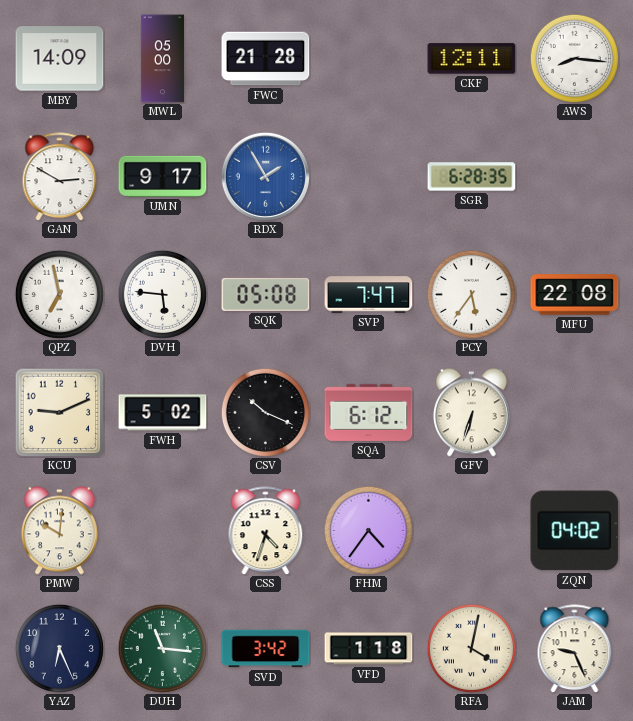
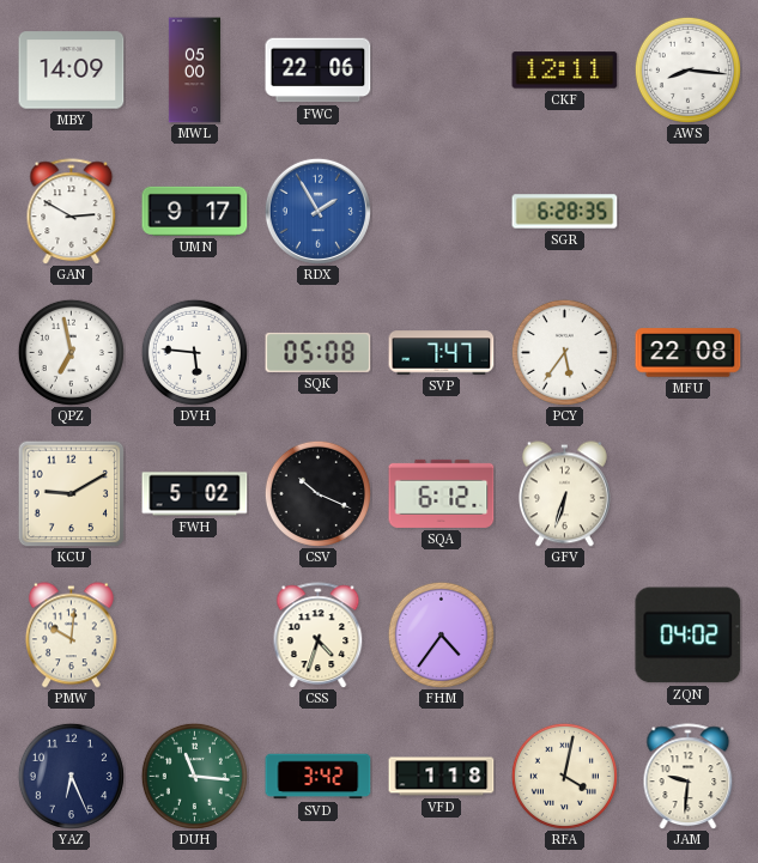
FWC: 21:28 -> 22:06
KCU: 9:11 -> 9:10
JAM: 9:26 -> 9:31
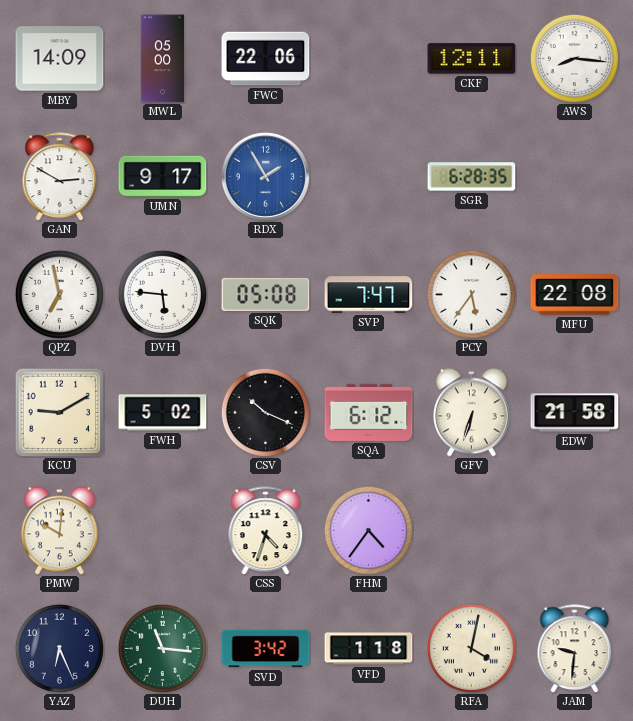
EDW: none -> 21:58
ZQN: 04:02 -> none
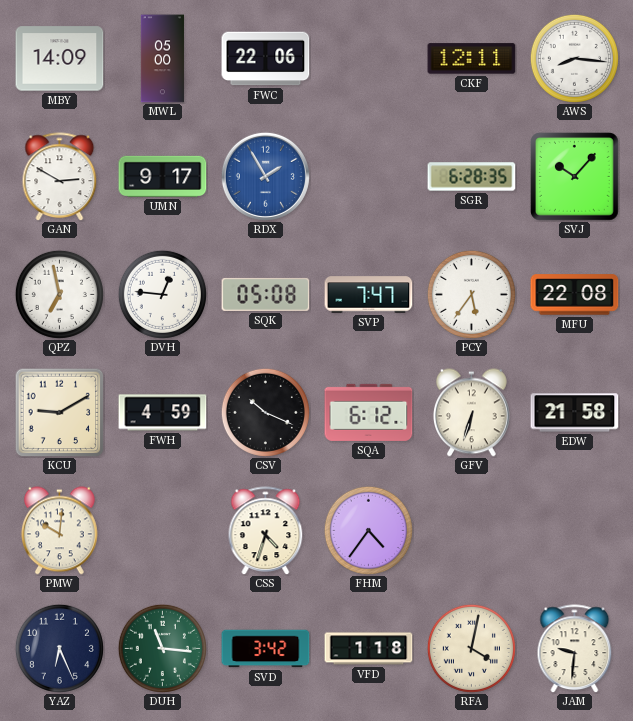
SVJ: none -> 10:07
DVH: 5:46 -> 12:46
FWH: 5:02 -> 4:59
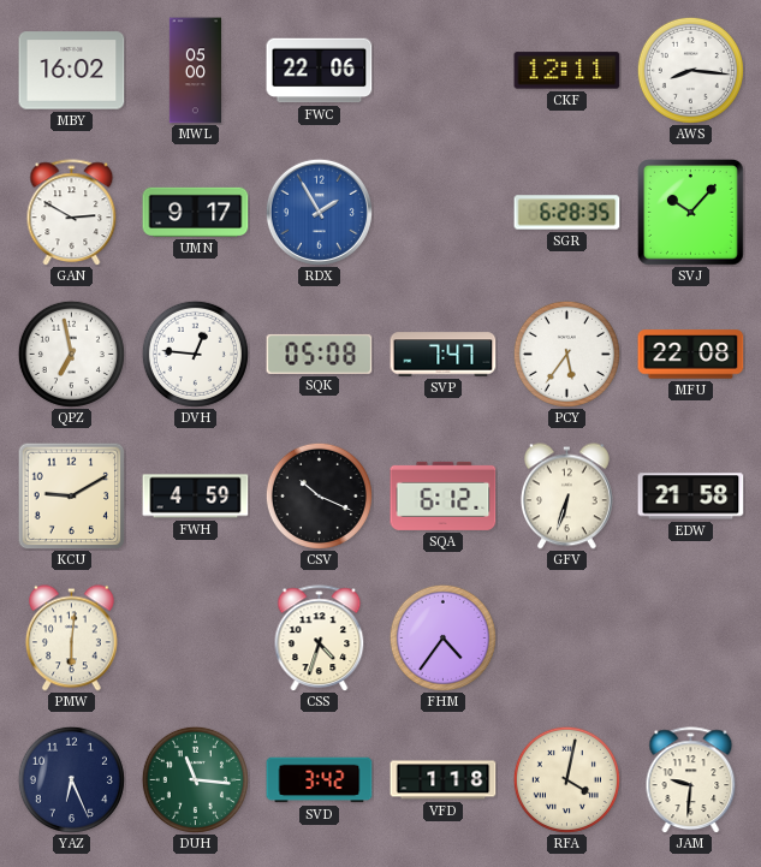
MBY: 14:09 -> 16:02
PMW: 10:01 -> 6:01
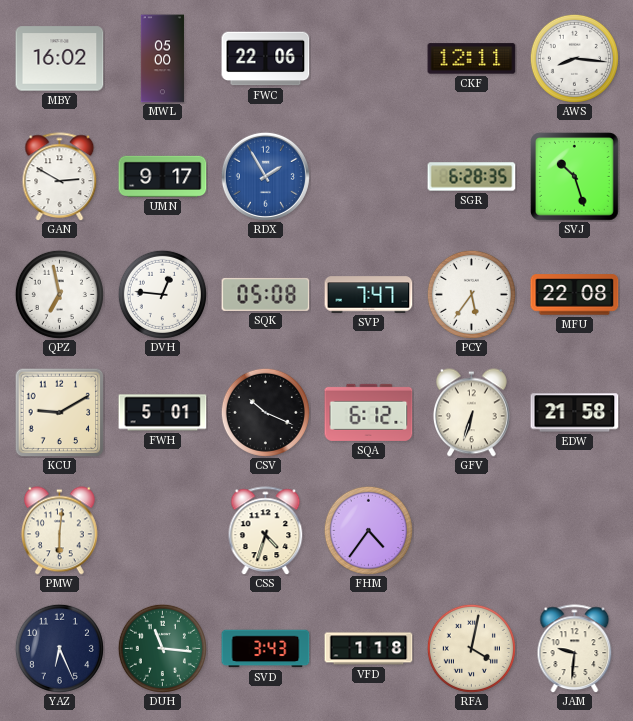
SVJ: 10:07 -> 10:27
FWH: 4:59 -> 5:01
SVD: 3:42 -> 3:43
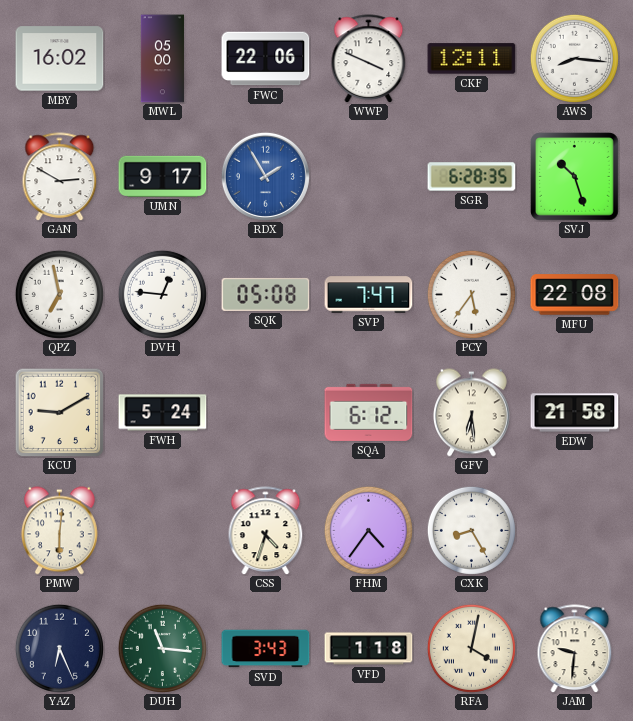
WWP: none -> 3:49
FWH: 5:01 -> 5:24
CSV: 10:19 -> none
GFV: 6:33 -> 6:29
CXK: none -> 8:25
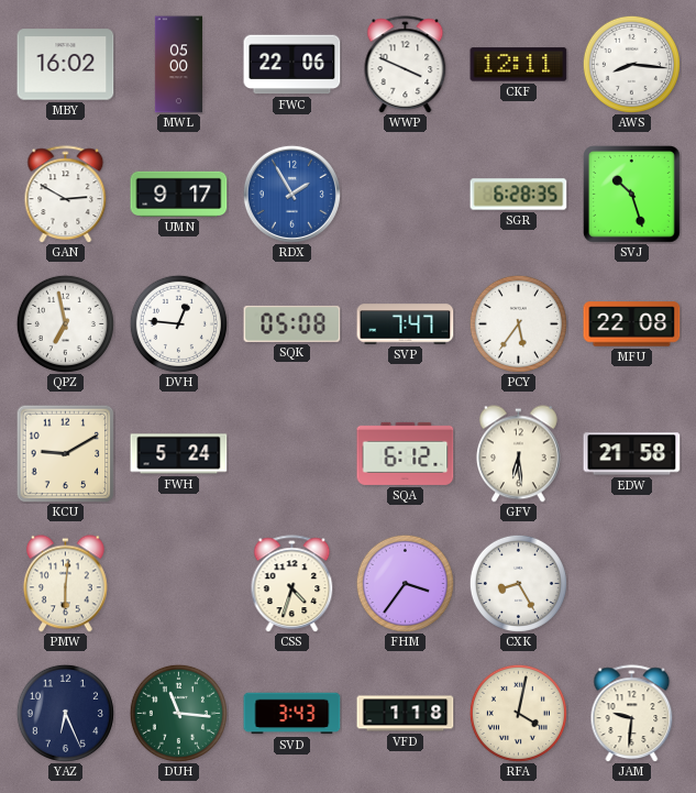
FHM: 4:36 -> 3:36
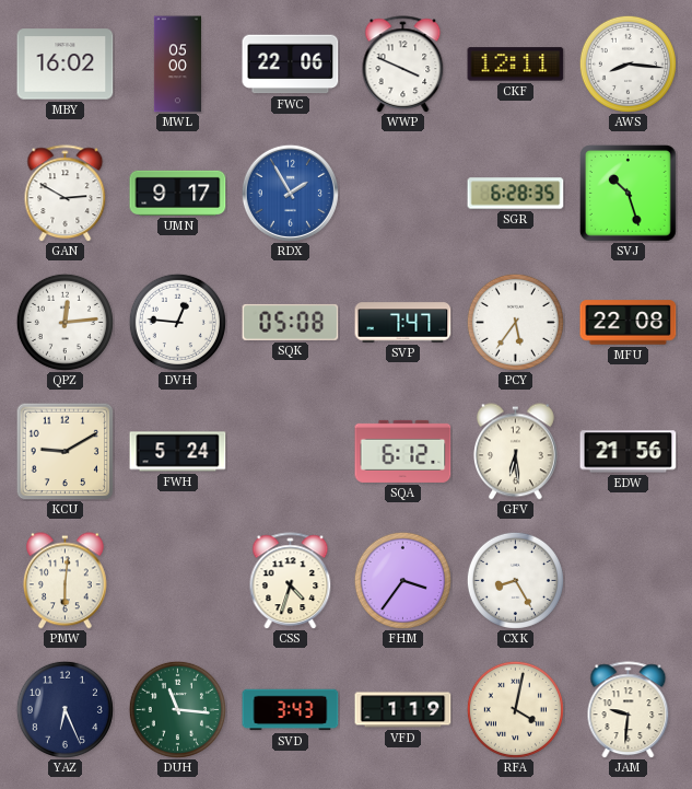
QPZ: 6:58 -> 12:14
EDW: 21:58 -> 21:56
VFD: 1:18 -> 1:19
